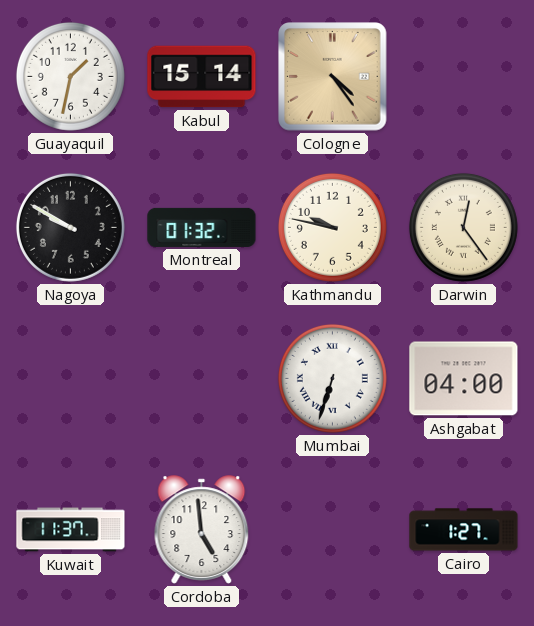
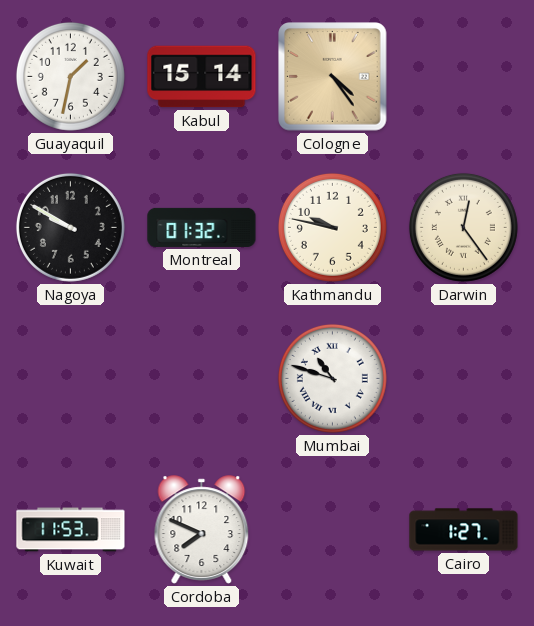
Mumbai: 6:33 -> 10:48
Ashgabat: 04:00 -> none
Kuwait: 11:37 -> 11:53
Cordoba: 4:59 -> 7:49
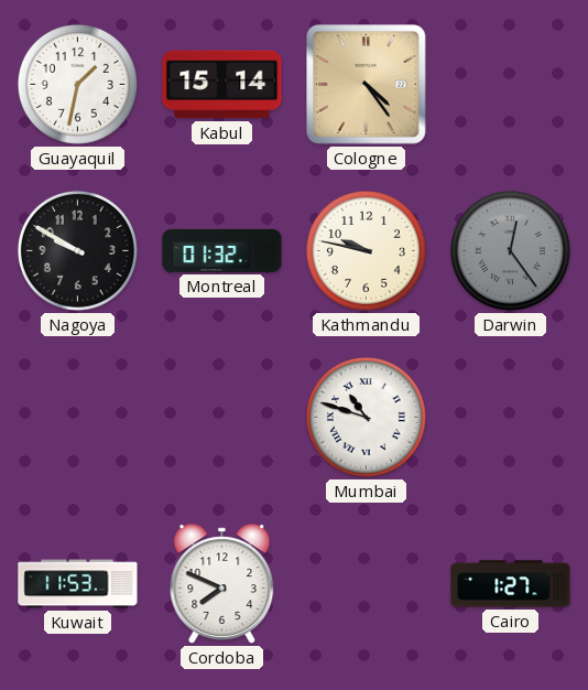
Darwin dial: cream -> grey
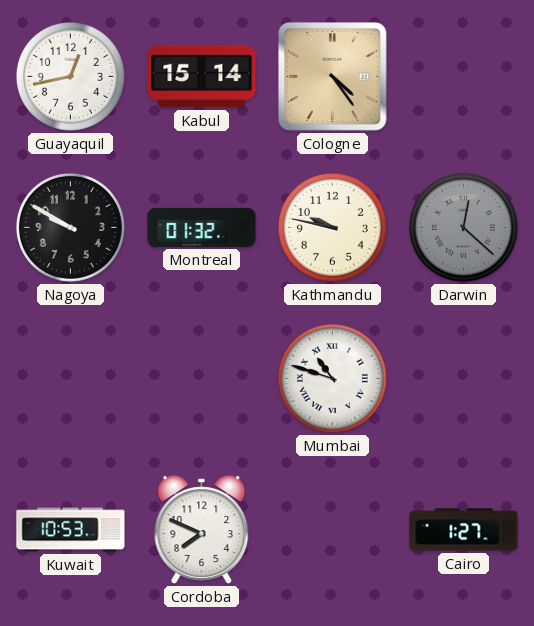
Guayaquil: 1:32 -> 12:43
Darwin: 12:24 -> 12:22
Kuwait: 11:53 -> 10:53
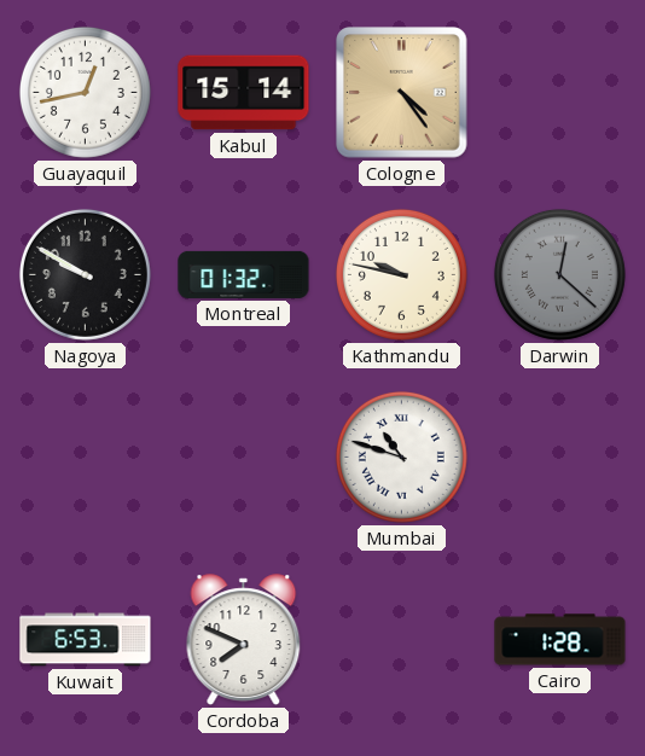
Kuwait: 10:53 -> 6:53
Cairo: 1:27 -> 1:28
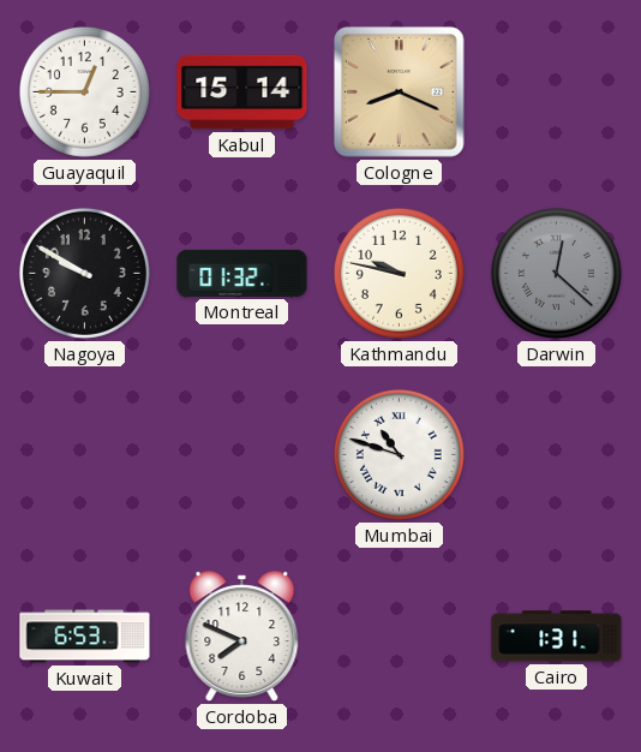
Guayaquil: 12:43 -> 12:45
Cologne: 4:24 -> 8:19
Cairo: 1:28 -> 1:31
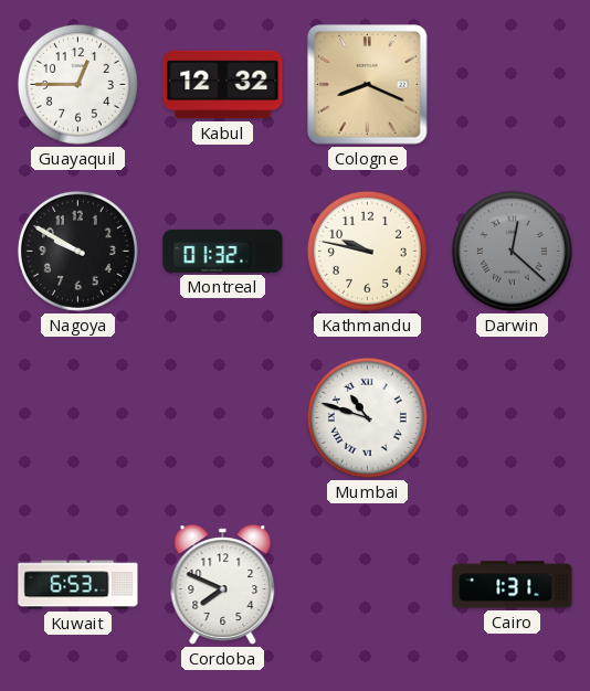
Kabul: 15:14 -> 12:32
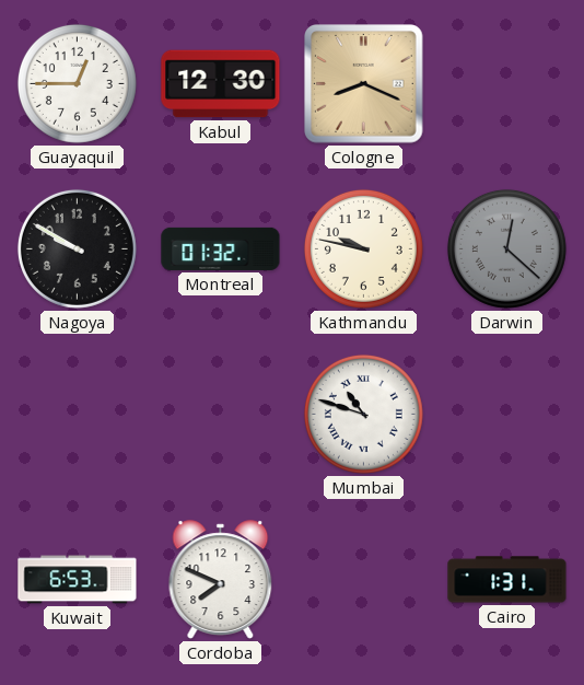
Kabul: 12:32 -> 12:30
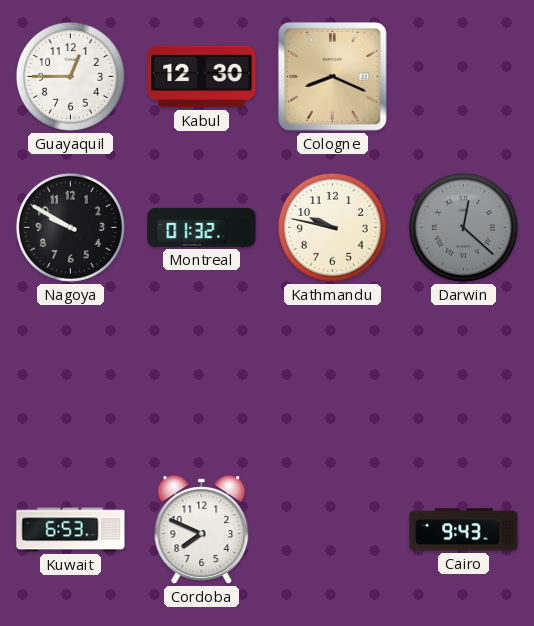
Mumbai: 10:48 -> none
Cairo: 1:31 -> 9:43
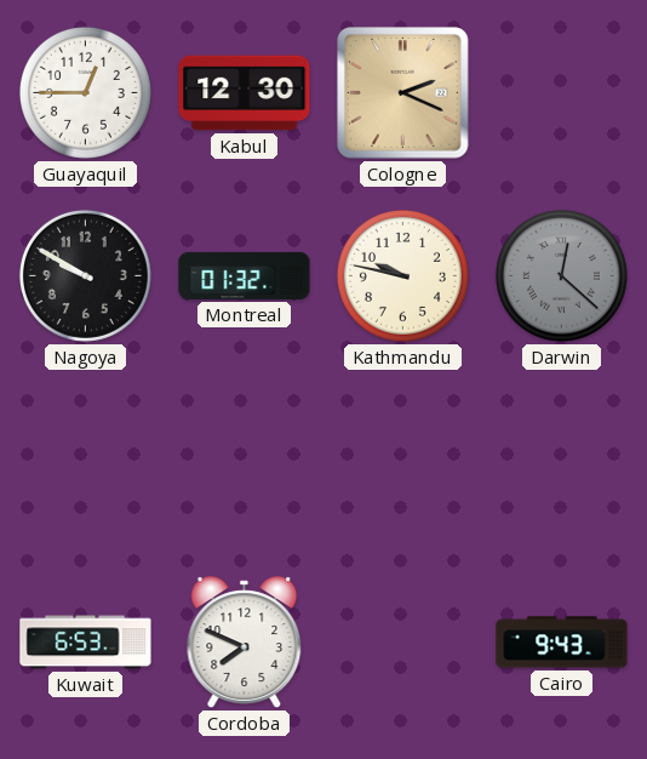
Cologne: 8:19 -> 2:19
